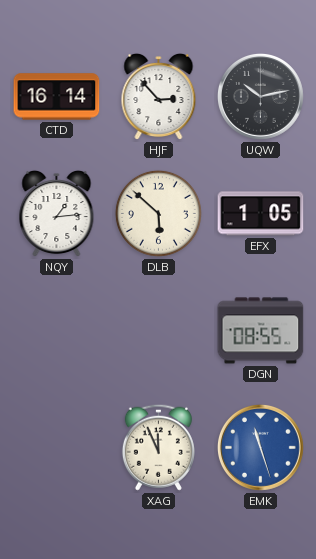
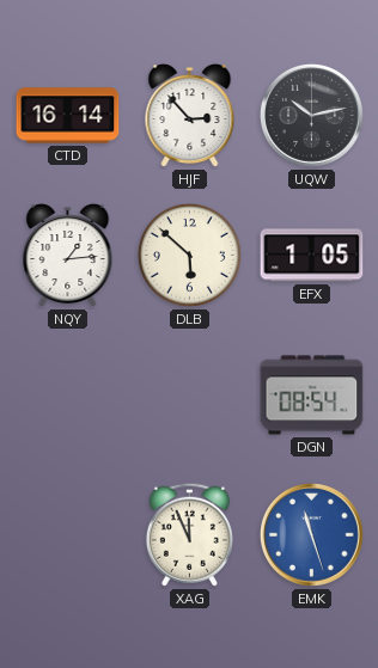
DGN: 08:55 -> 08:54
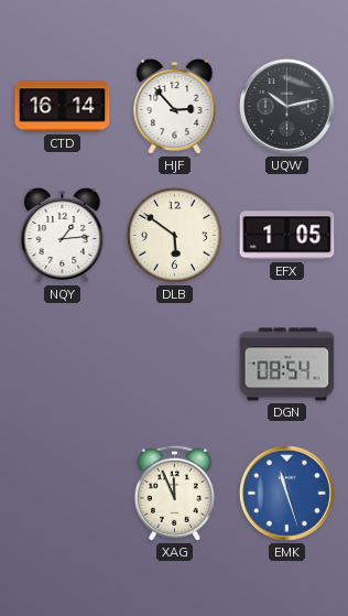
DLB: 5:52 -> 5:51
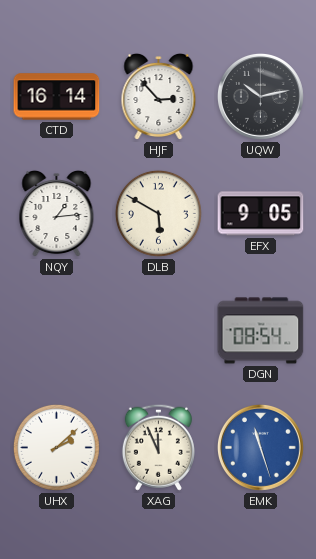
DLB: 5:51 -> 5:50
EFX: 1:05 -> 9:05
UHX: none -> 2:08
